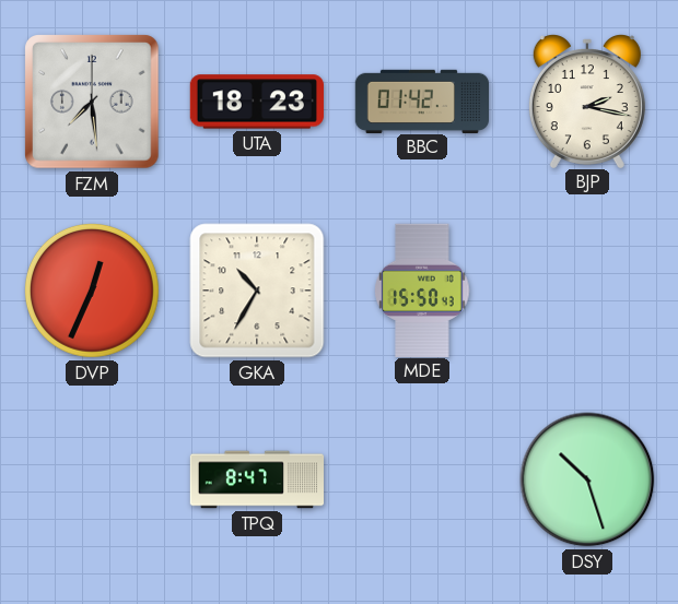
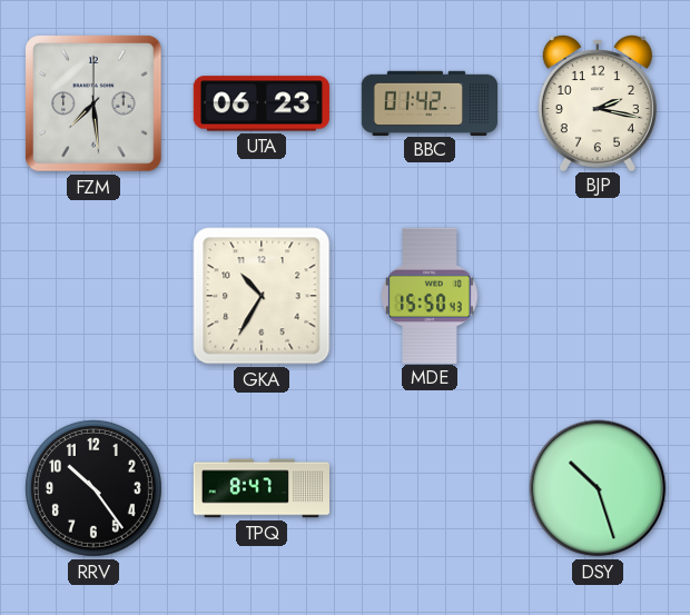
UTA: 18:23 -> 06:23
DVP: 12:34 -> none
RRV: none -> 10:24
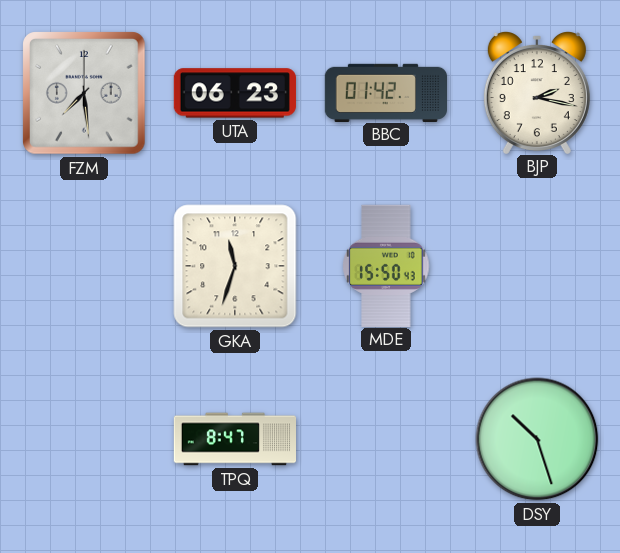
GKA: 10:35 -> 11:33
RRV: 10:24 -> none
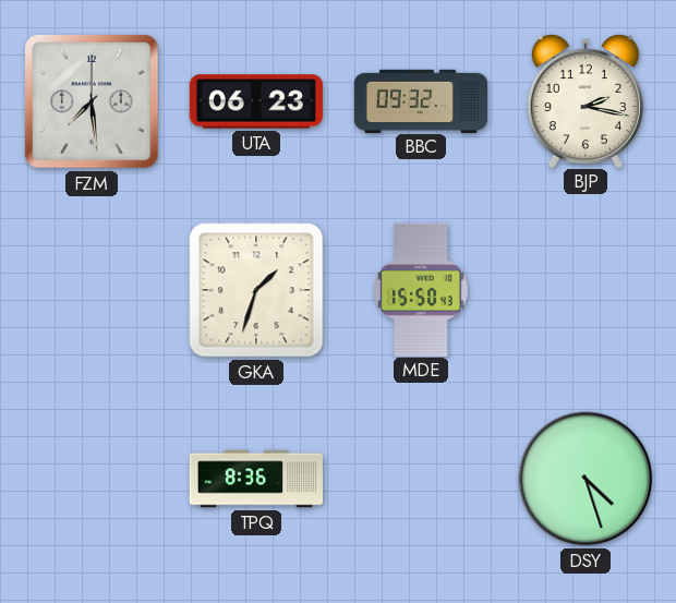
BBC: 01:42 -> 09:32
GKA: 11:33 -> 1:33
TPQ: 8:47 -> 8:36
DSY: 10:27 -> 4:27
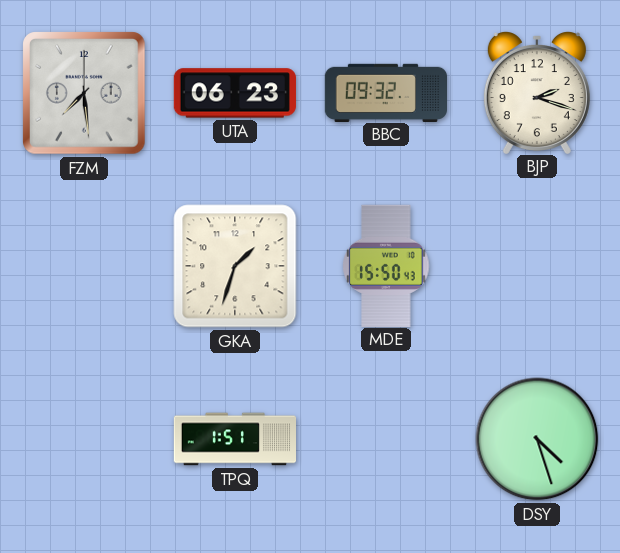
BJP: 2:17 -> 2:18
TPQ: 8:36 -> 1:51
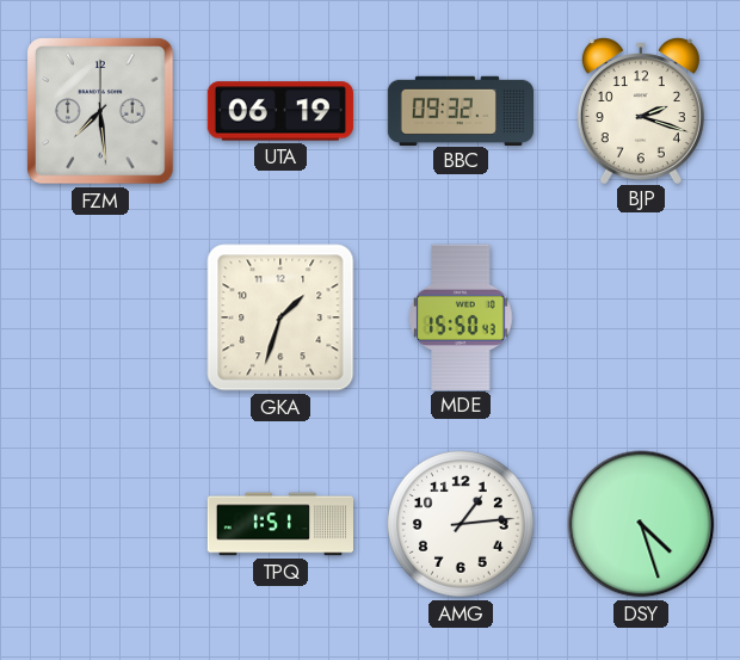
UTA: 06:23 -> 06:19
AMG: none -> 1:14
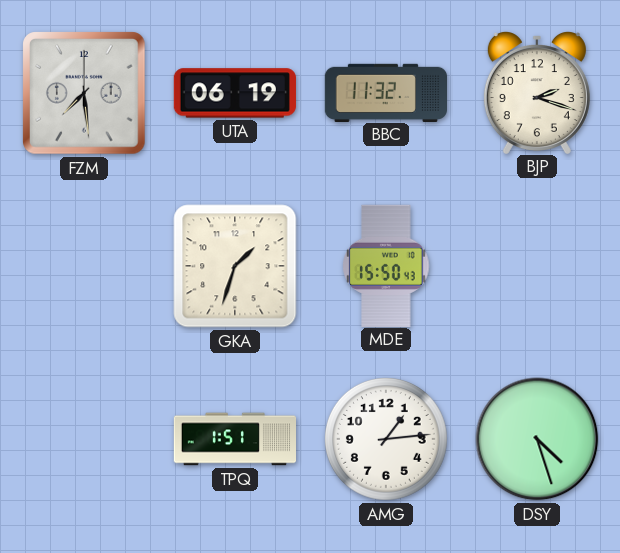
BBC: 09:32 -> 11:32
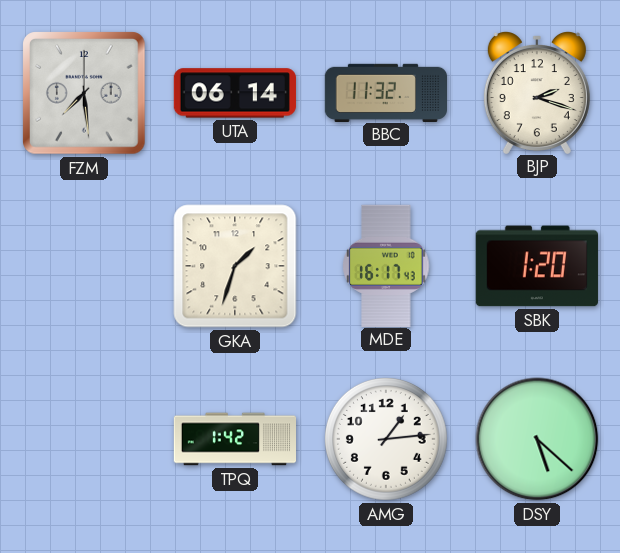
UTA: 06:19 -> 06:14
MDE: 15:50 -> 16:17
SBK: none -> 1:20
TPQ: 1:51 -> 1:42
DSY: 4:27 -> 5:22
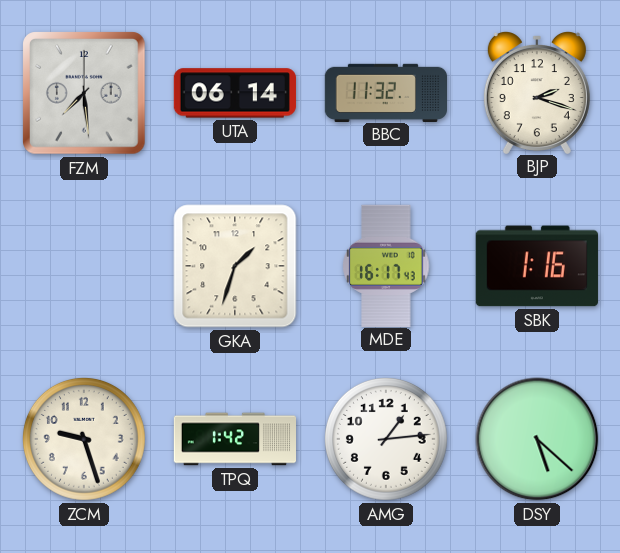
SBK: 1:20 -> 1:16
ZCM: none -> 9:27
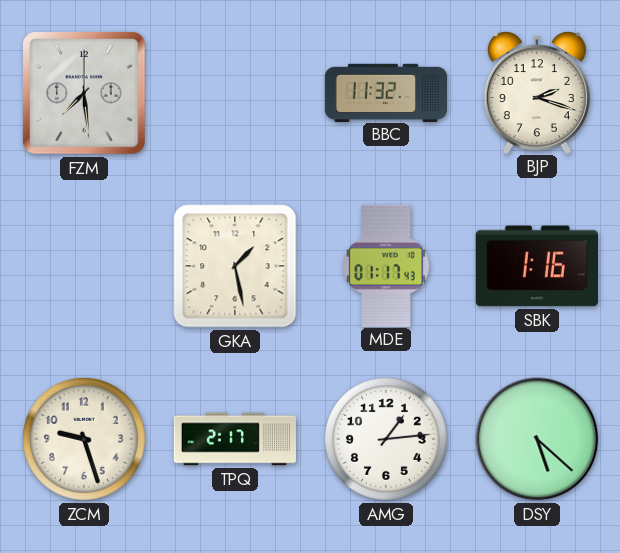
UTA: 06:14 -> none
GKA: 1:33 -> 1:28
MDE: 16:17 -> 01:17
TPQ: 1:42 -> 2:17
